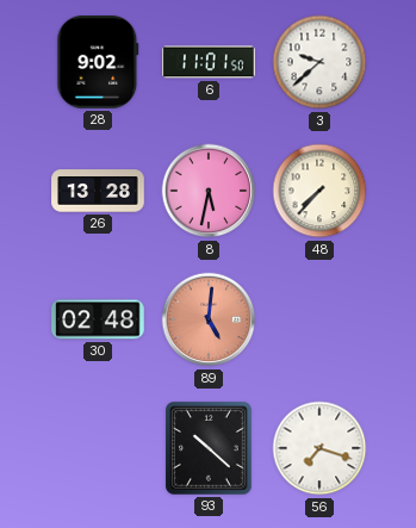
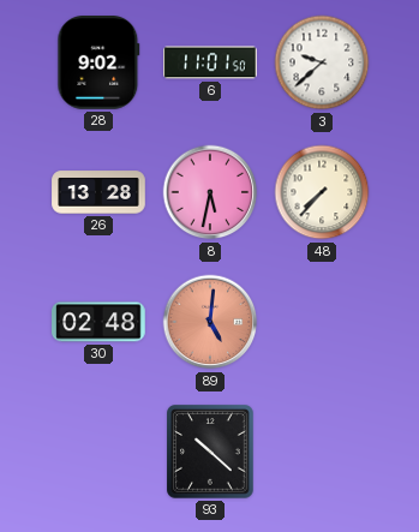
56: 7:18 -> none
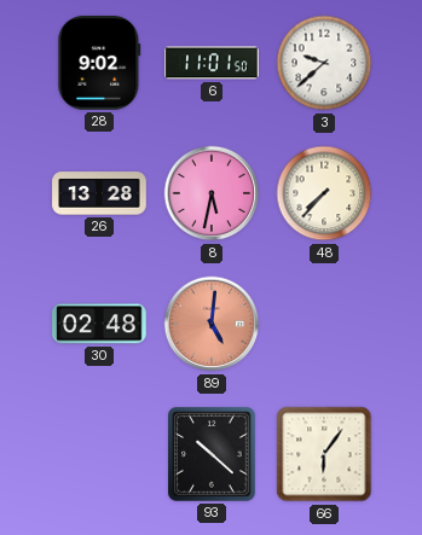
66: none -> 6:06
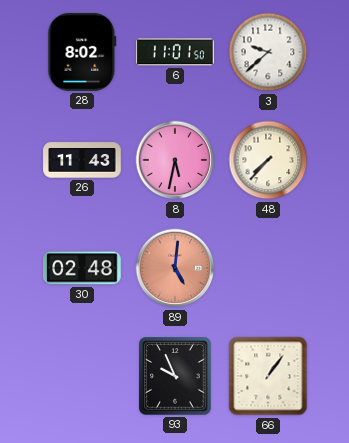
28: 9:02 -> 8:02
26: 13:28 -> 11:43
93: 10:22 -> 9:56
66: 6:06 -> 1:06
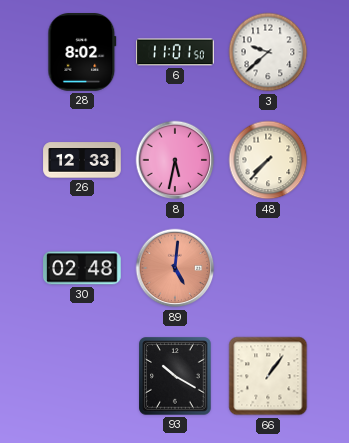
26: 11:43 -> 12:33
93: 9:56 -> 10:20
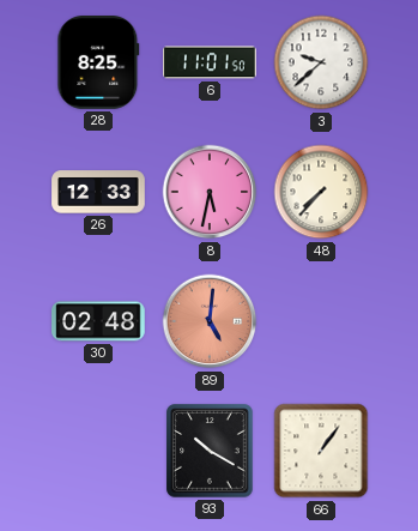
28: 8:02 -> 8:25
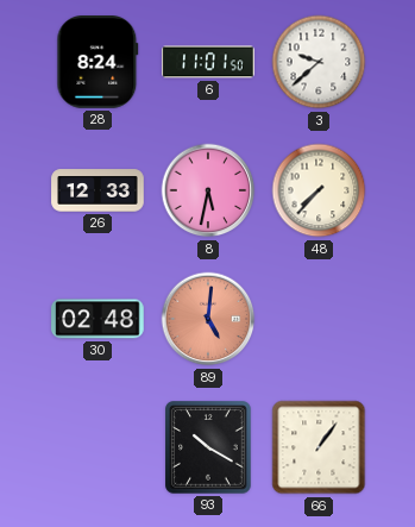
28: 8:25 -> 8:24
